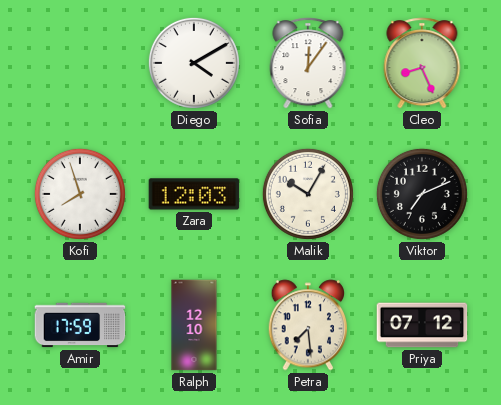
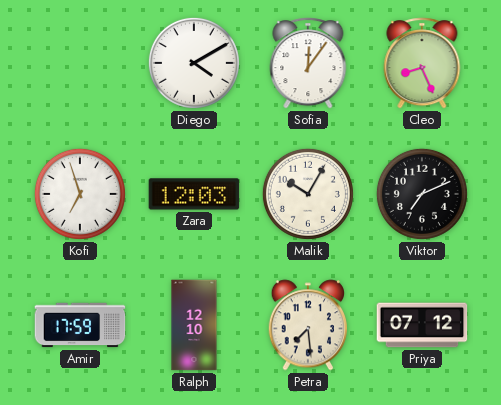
Kofi: 7:57 -> 6:57
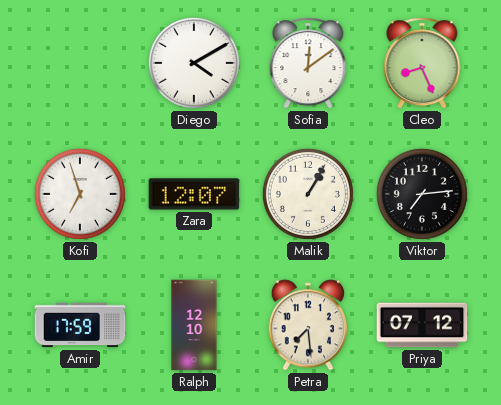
Sofia: 12:06 -> 12:09
Zara: 12:03 -> 12:07
Malik: 10:05 -> 1:05
Viktor: 7:11 -> 7:14
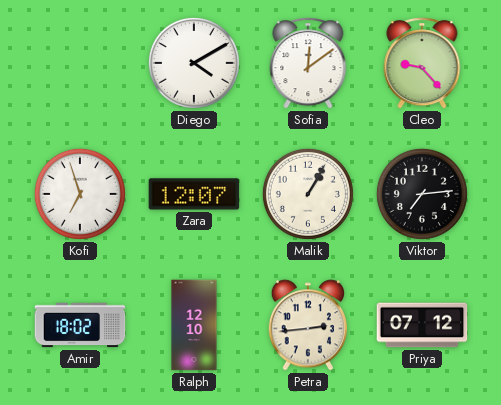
Cleo: 8:26 -> 9:23
Amir: 17:59 -> 18:02
Petra: 7:29 -> 2:44
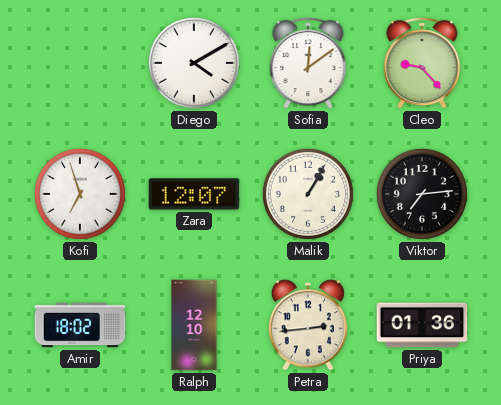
Priya: 07:12 -> 01:36
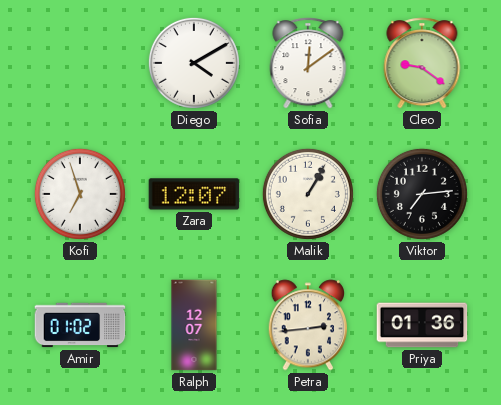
Cleo: 9:23 -> 9:21
Amir: 18:02 -> 01:02
Ralph: 12:10 -> 12:07
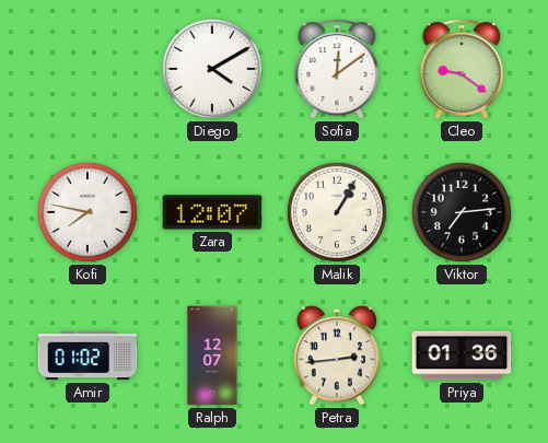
Kofi: 6:57 -> 7:47
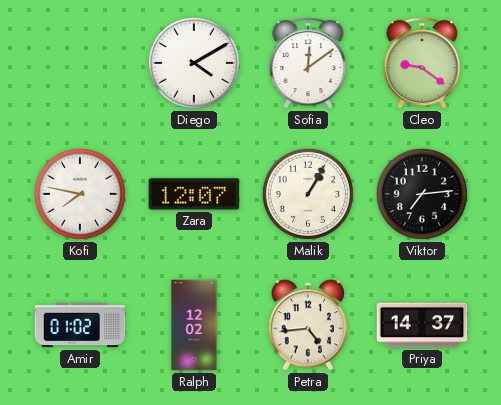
Ralph: 12:07 -> 12:02
Petra: 2:44 -> 4:44
Priya: 01:36 -> 14:37
